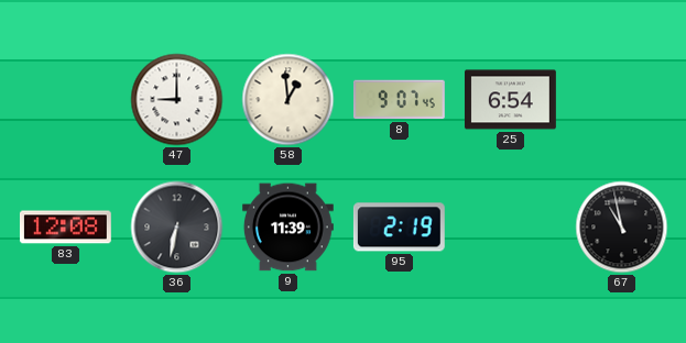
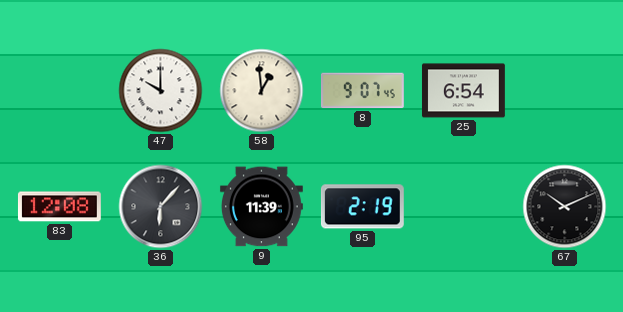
47: 9:00 -> 10:00
36: 6:32 -> 6:07
67: 10:58 -> 10:11
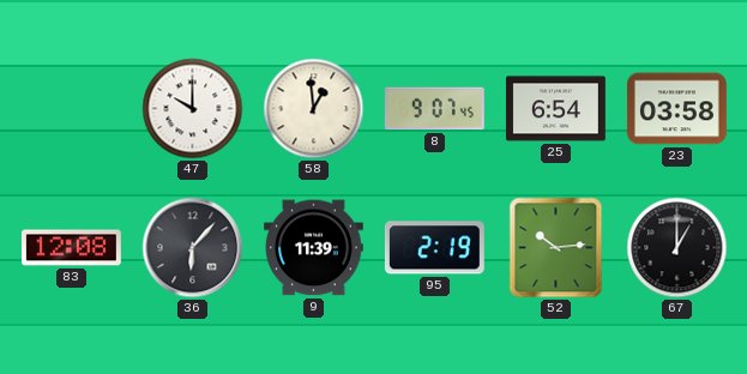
23: none -> 03:58
52: none -> 10:14
67: 10:11 -> 1:00
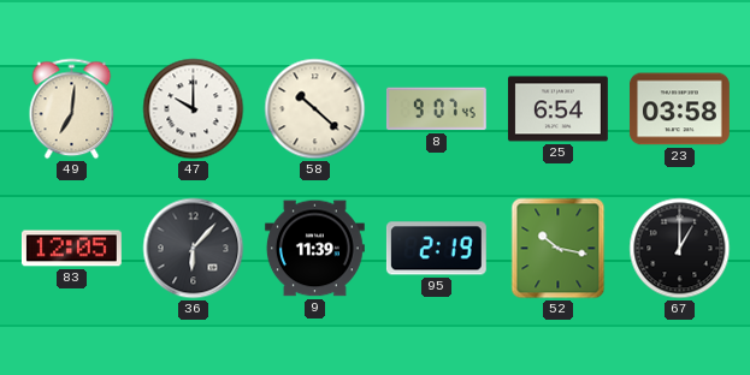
49: none -> 7:01
58: 12:59 -> 10:22
83: 12:08 -> 12:05
52: 10:14 -> 10:17
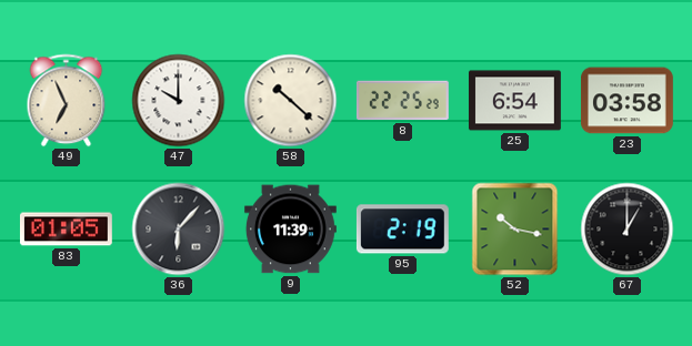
49: 7:01 -> 6:56
8: 9:07 -> 22:25
83: 12:05 -> 01:05
